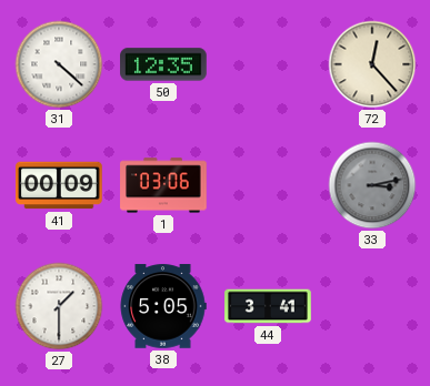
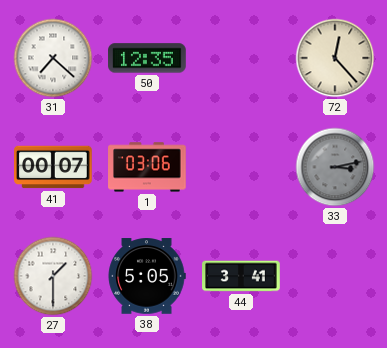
31: 4:22 -> 7:22
41: 00:09 -> 00:07
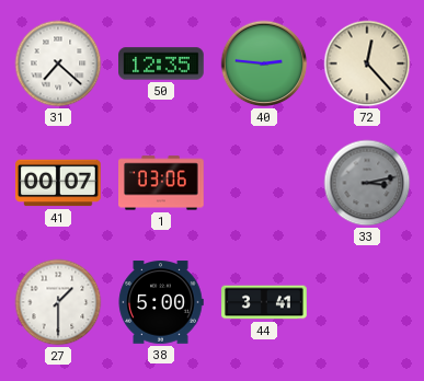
40: none -> 2:46
38: 5:05 -> 5:00
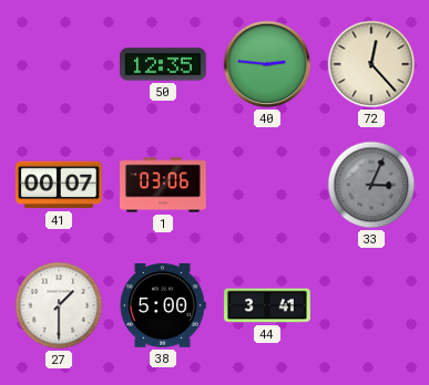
31: 7:22 -> none
33: 3:13 -> 3:04
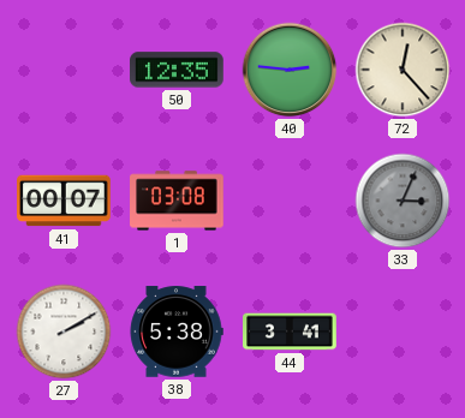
1: 03:06 -> 03:08
27: 1:30 -> 2:10
38: 5:00 -> 5:38
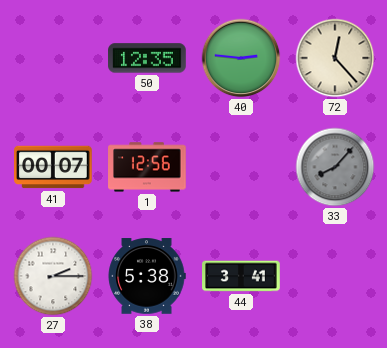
1: 03:08 -> 12:56
33: 3:04 -> 8:07
27: 2:10 -> 2:15
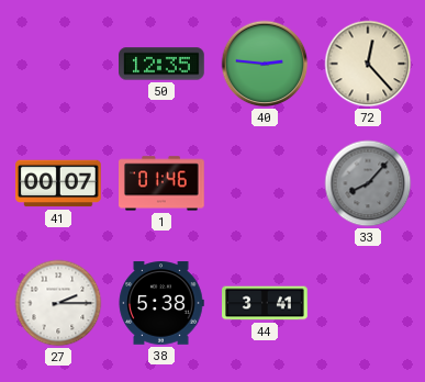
1: 12:56 -> 01:46
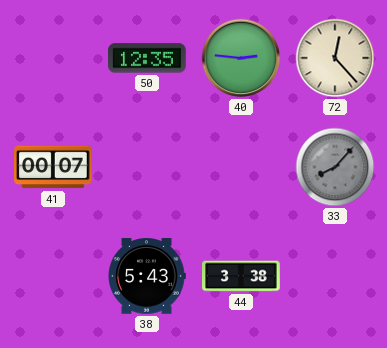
1: 01:46 -> none
27: 2:15 -> none
38: 5:38 -> 5:43
44: 3:41 -> 3:38
